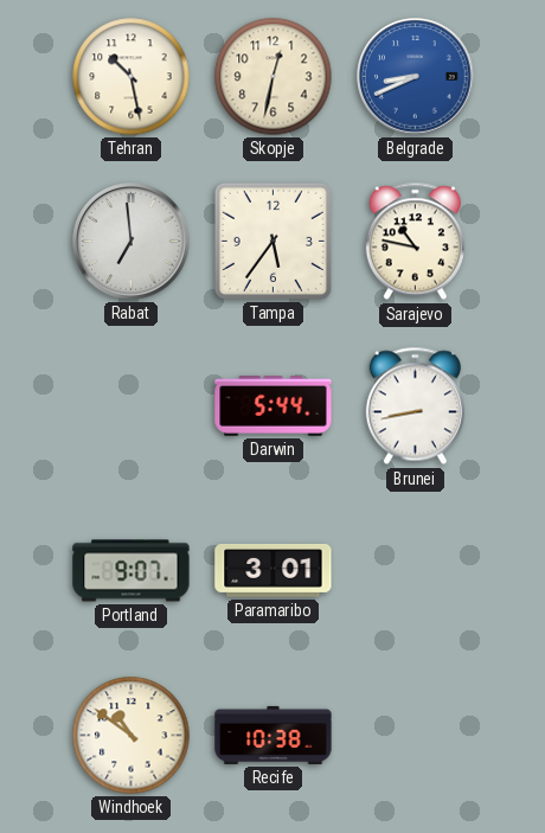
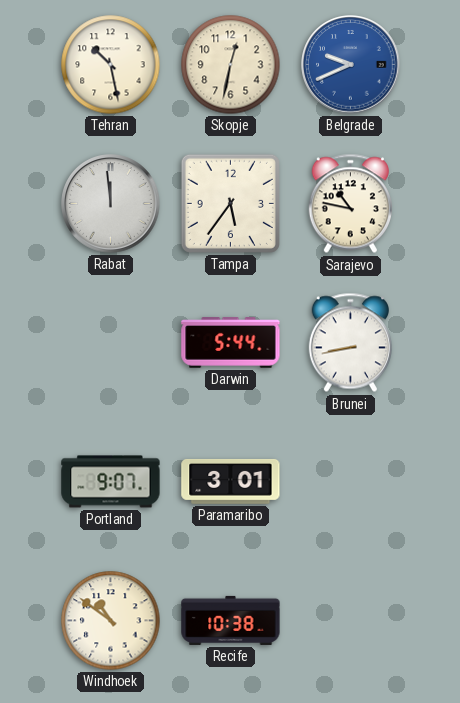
Belgrade: 8:41 -> 9:41
Rabat: 6:59 -> 11:59
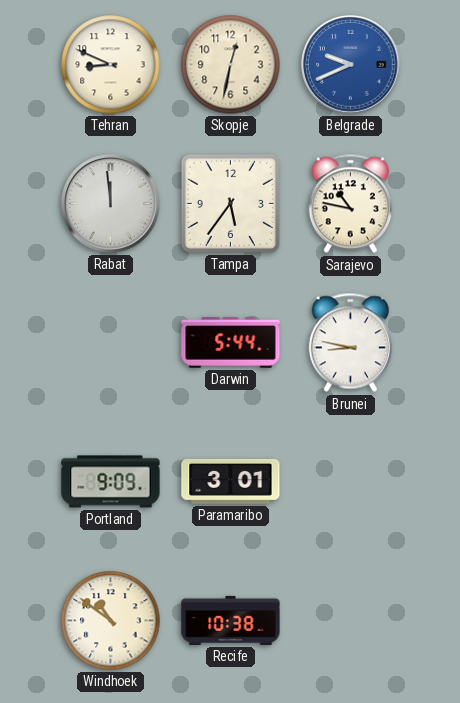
Tehran: 10:28 -> 8:49
Brunei: 8:43 -> 8:47
Portland: 9:07 -> 9:09
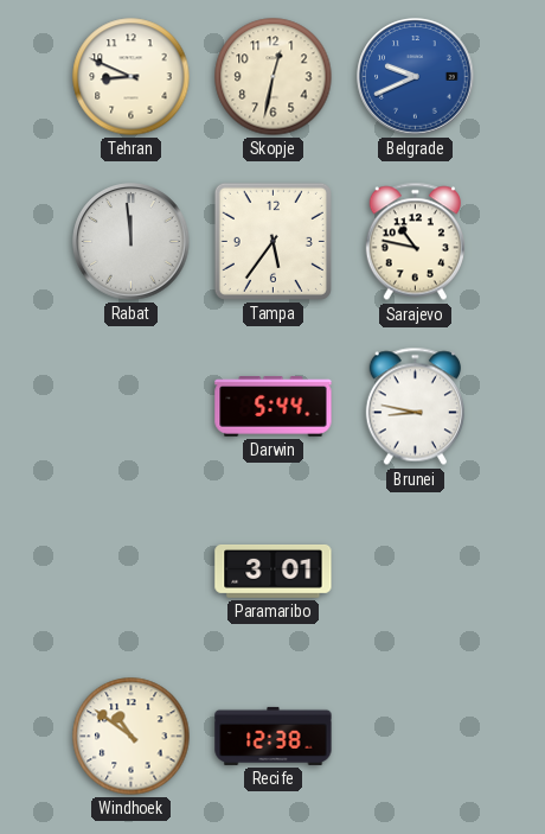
Portland: 9:09 -> none
Recife: 10:38 -> 12:38
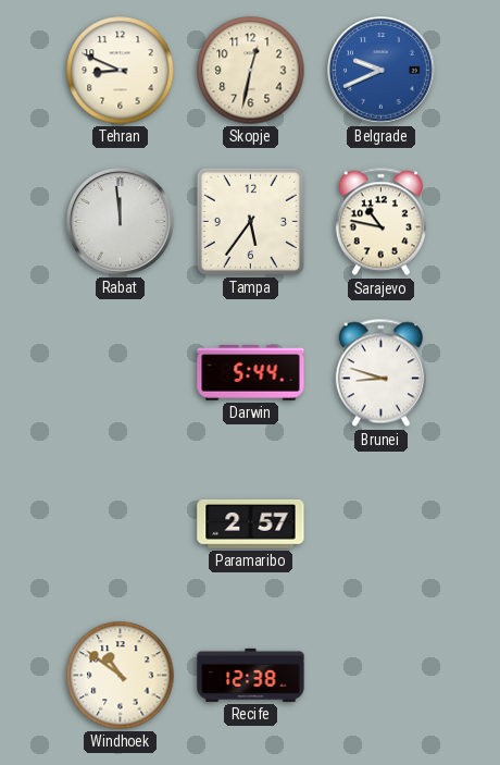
Brunei: 8:47 -> 8:48
Paramaribo: 3:01 -> 2:57
